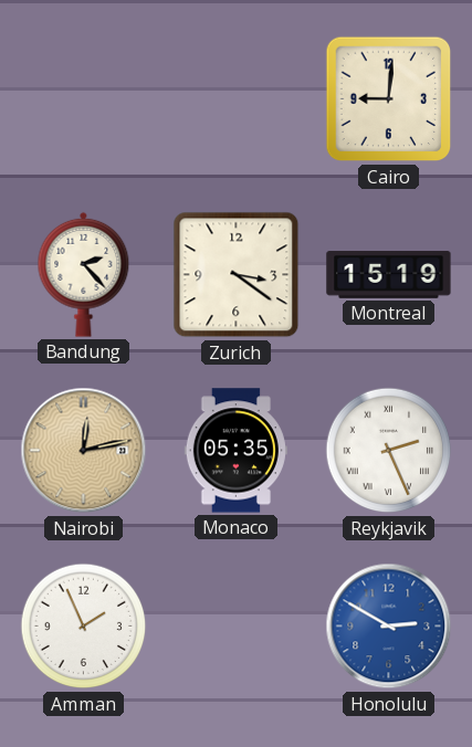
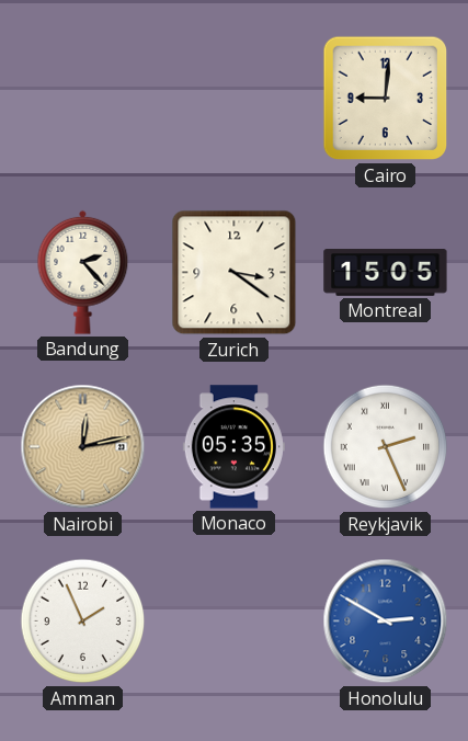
Montreal: 15:19 -> 15:05
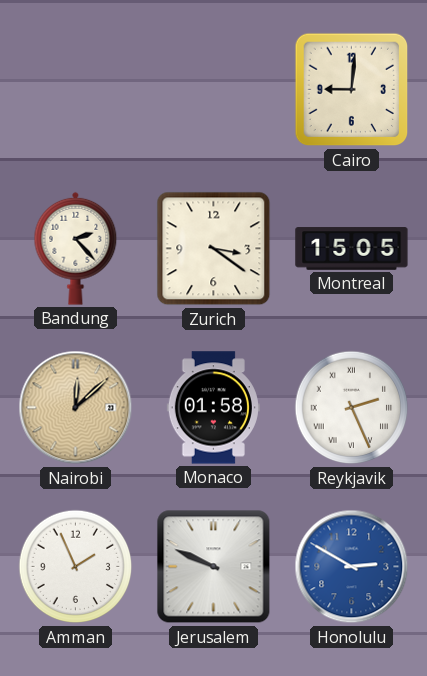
Nairobi: 12:13 -> 12:08
Monaco: 05:35 -> 01:58
Jerusalem: none -> 9:49
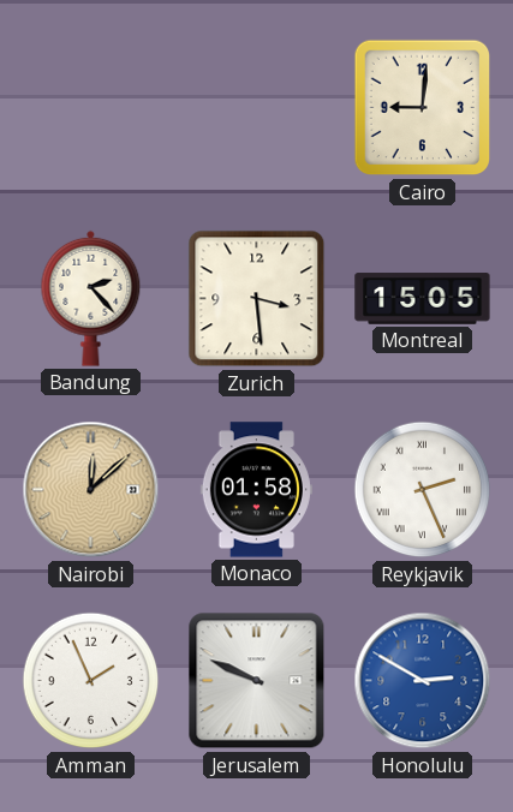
Zurich: 3:21 -> 3:29
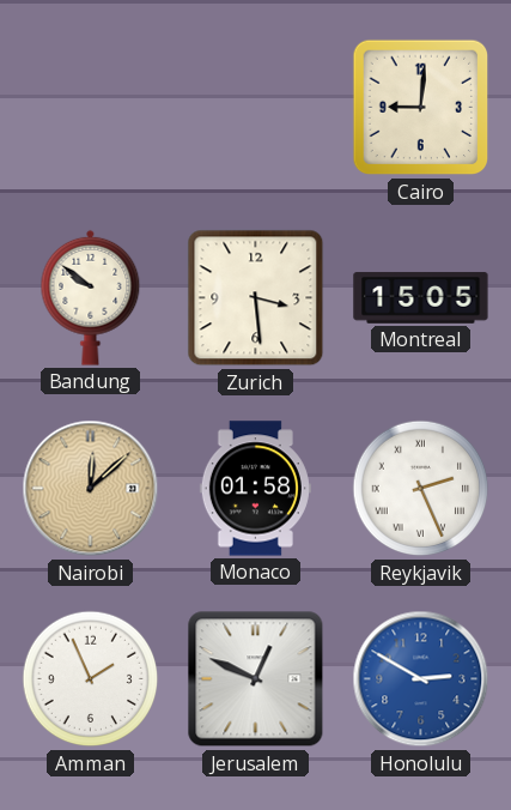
Bandung: 2:23 -> 9:51
Jerusalem: 9:49 -> 12:49
